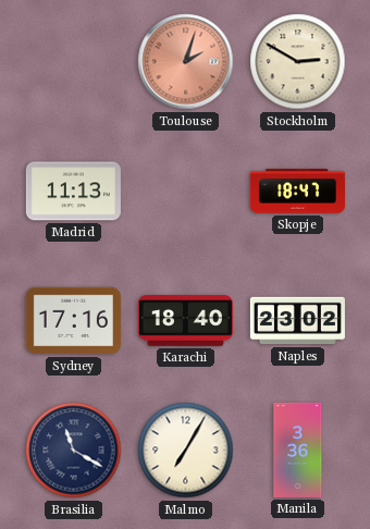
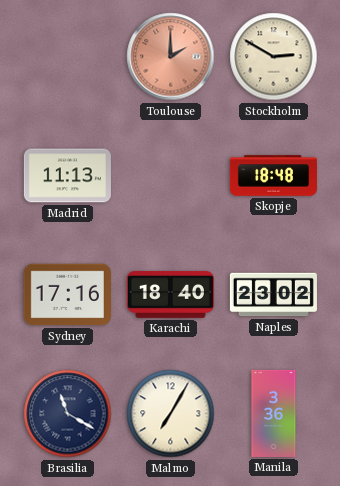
Toulouse: 2:03 -> 2:00
Skopje: 18:47 -> 18:48
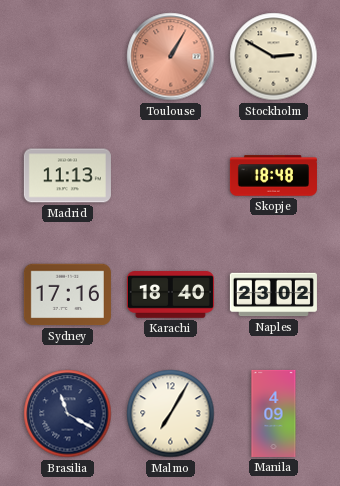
Toulouse: 2:00 -> 1:05
Manila: 3:36 -> 4:09
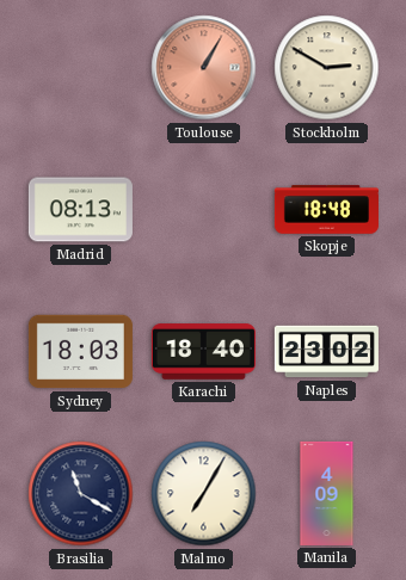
Madrid: 11:13 -> 08:13
Sydney: 17:16 -> 18:03
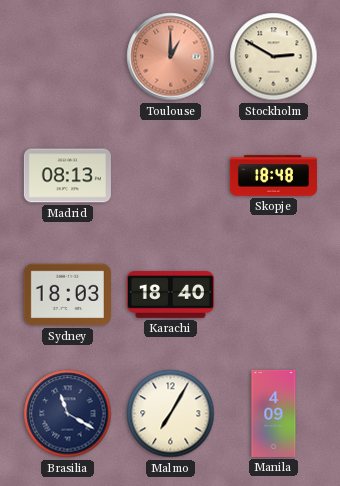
Toulouse: 1:05 -> 1:00
Naples: 23:02 -> none
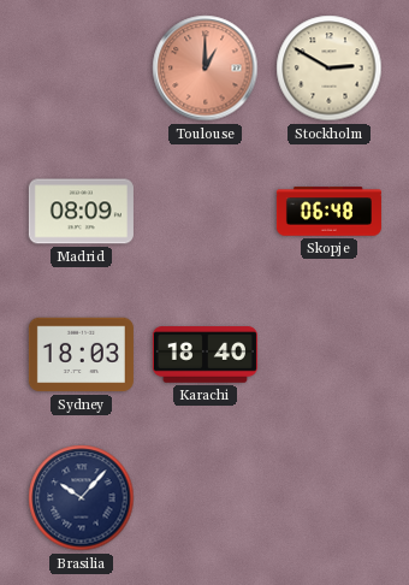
Madrid: 08:13 -> 08:09
Skopje: 18:48 -> 06:48
Brasilia: 11:20 -> 10:07
Malmo: 7:05 -> none
Manila: 4:09 -> none
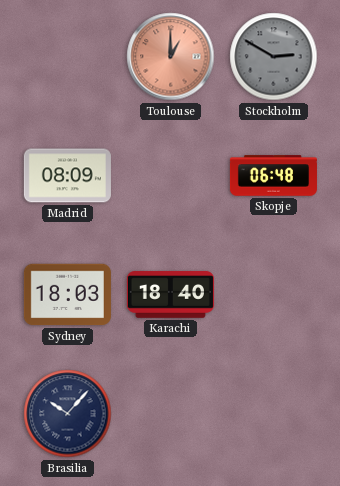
Stockholm dial: cream -> grey
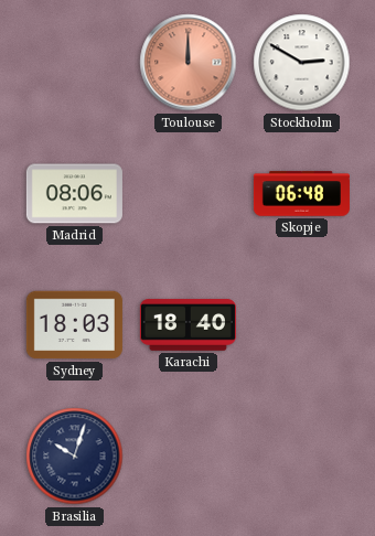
Toulouse: 1:00 -> 12:00
Stockholm dial: grey -> white
Madrid: 08:09 -> 08:06
Brasilia: 10:07 -> 10:03
